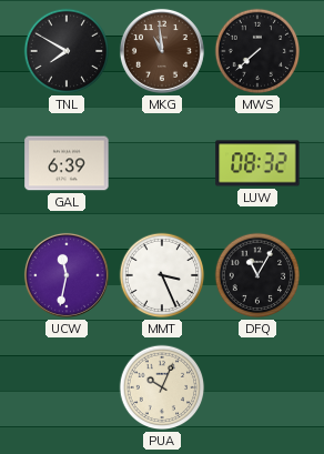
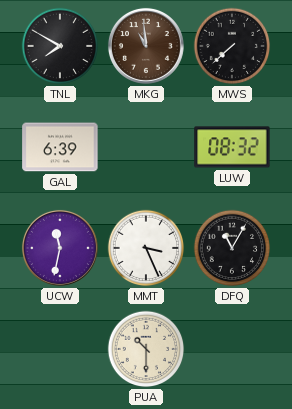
PUA: 10:04 -> 10:30
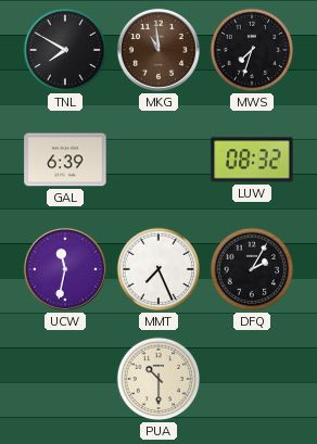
MWS: 7:38 -> 7:33
MMT: 3:26 -> 7:26
DFQ: 11:05 -> 2:05
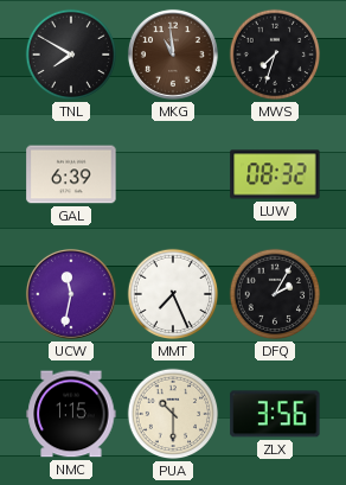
NMC: none -> 1:15
ZLX: none -> 3:56
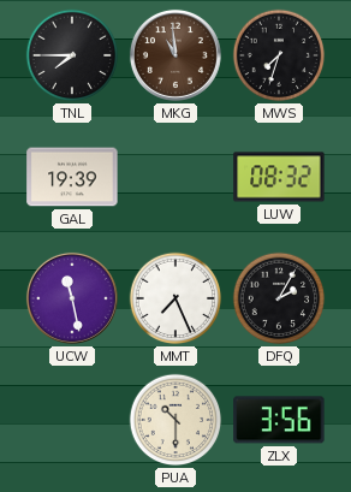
TNL: 7:50 -> 7:45
GAL: 6:39 -> 19:39
UCW: 11:32 -> 11:28
NMC: 1:15 -> none
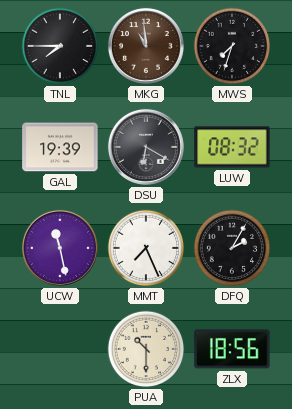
DSU: none -> 6:20
ZLX: 3:56 -> 18:56
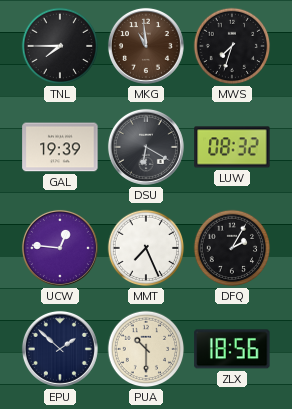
UCW: 11:28 -> 12:46
EPU: none -> 1:52
